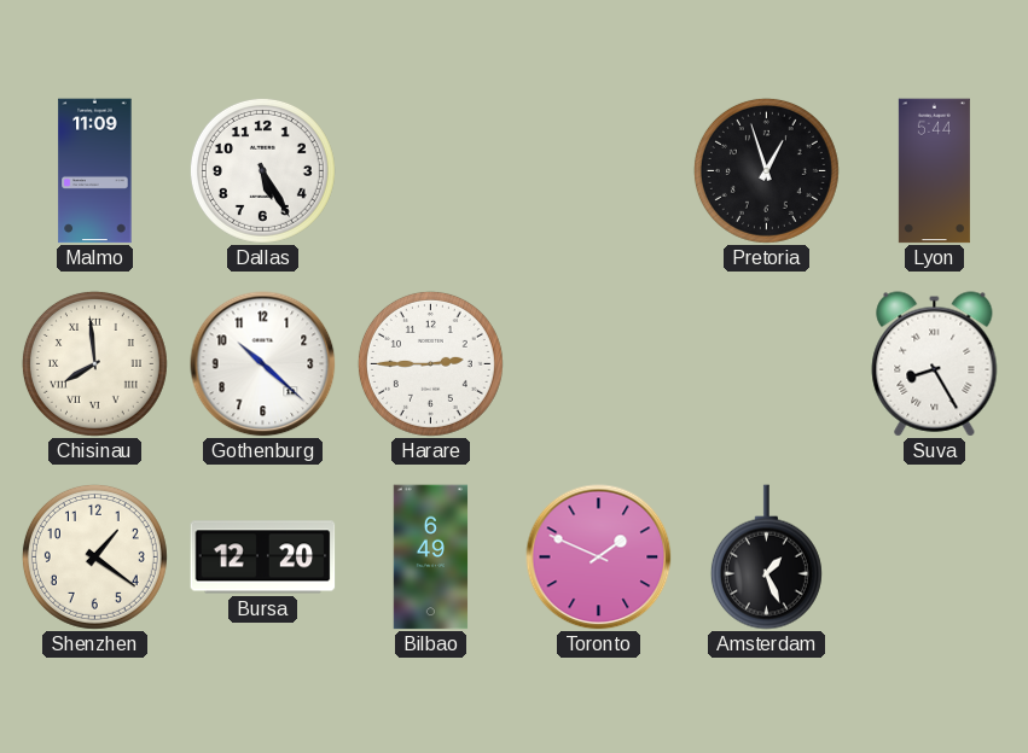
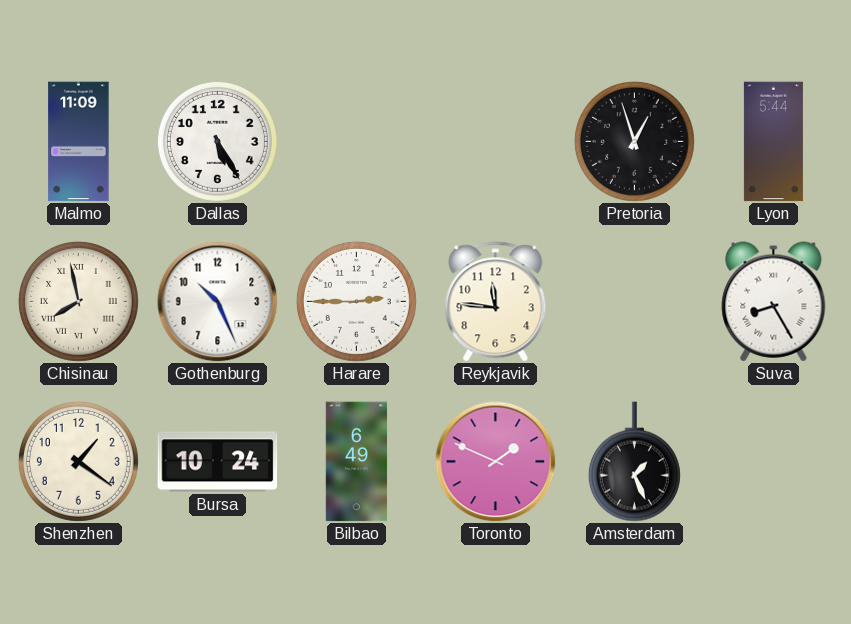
Chisinau: 7:59 -> 7:58
Gothenburg: 10:22 -> 10:26
Reykjavik: none -> 11:46
Bursa: 12:20 -> 10:24
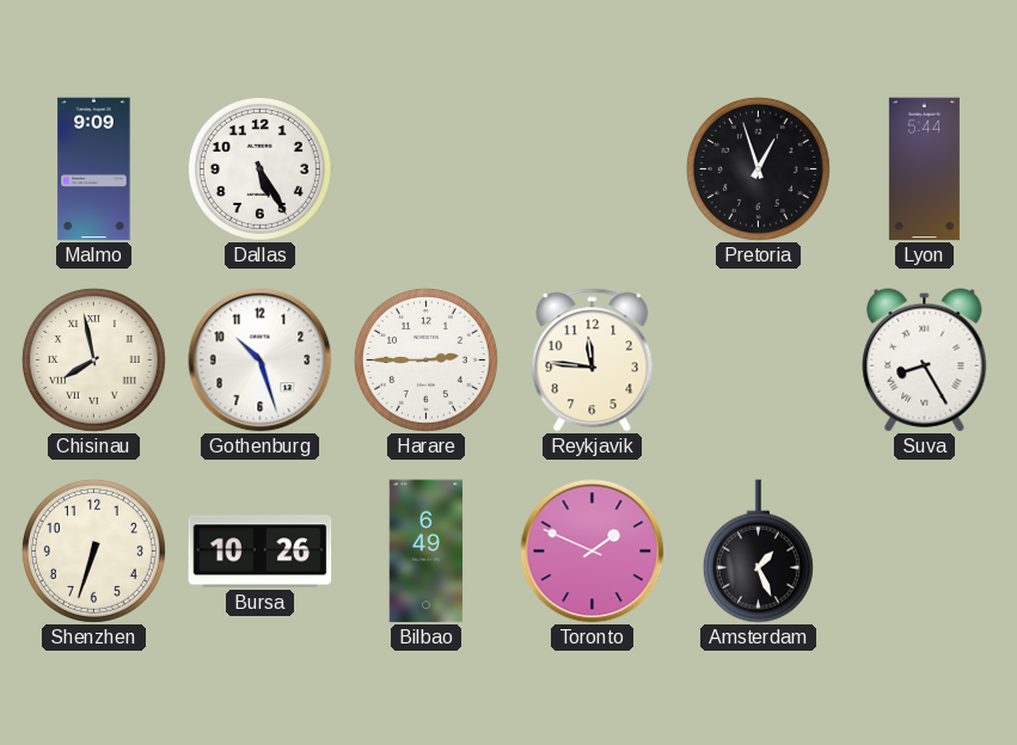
Malmo: 11:09 -> 9:09
Gothenburg: 10:26 -> 10:27
Shenzhen: 1:21 -> 6:33
Bursa: 10:24 -> 10:26
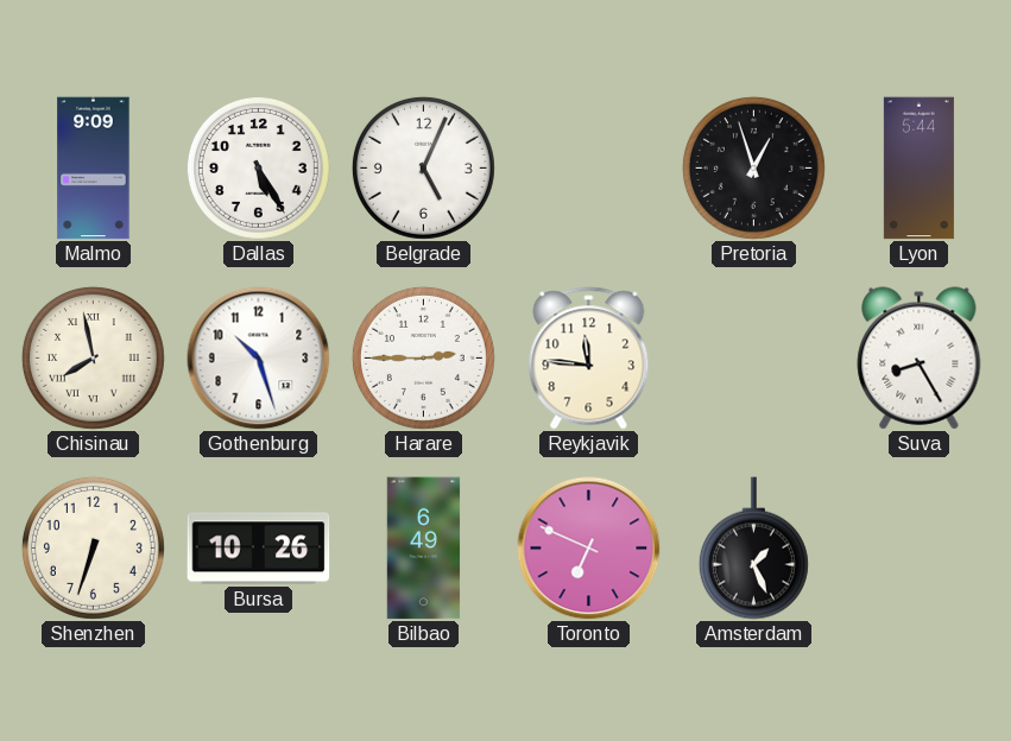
Belgrade: none -> 5:04
Toronto: 1:49 -> 6:49
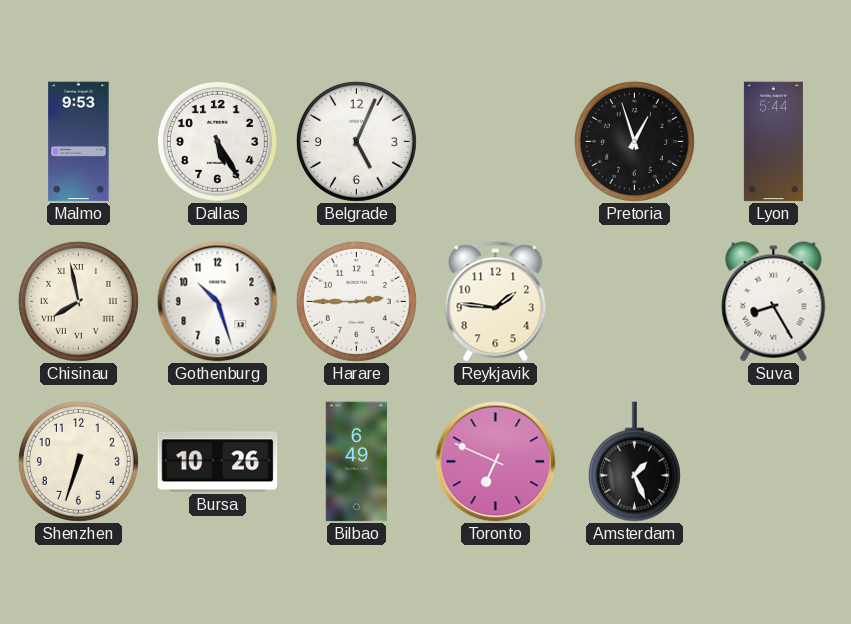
Malmo: 9:09 -> 9:53
Reykjavik: 11:46 -> 1:46
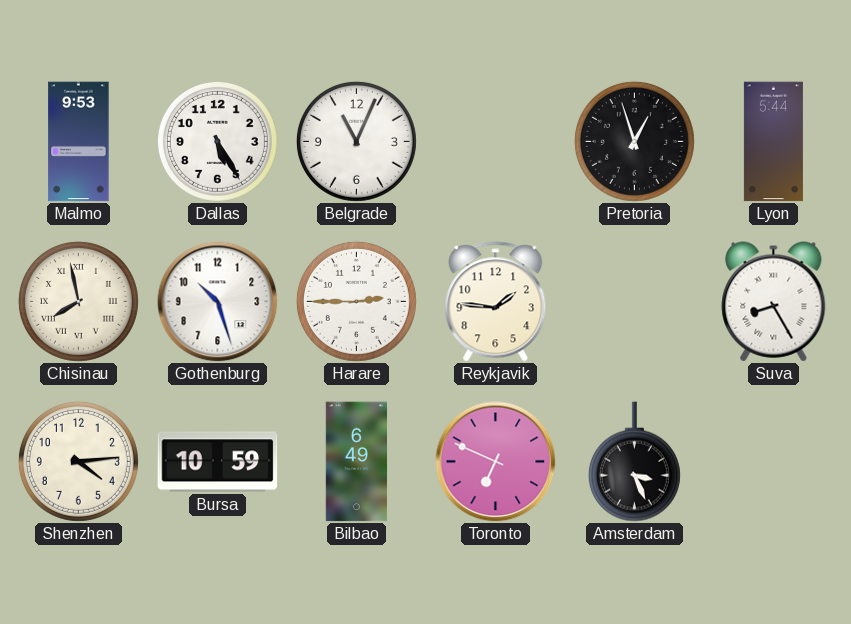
Belgrade: 5:04 -> 11:04
Shenzhen: 6:33 -> 4:14
Bursa: 10:26 -> 10:59
Amsterdam: 1:26 -> 3:26
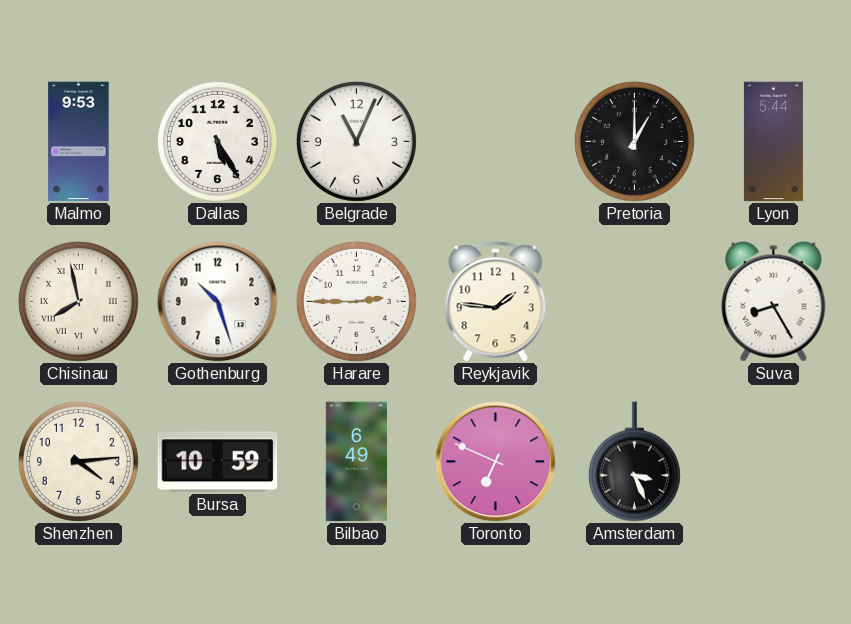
Pretoria: 12:57 -> 1:00
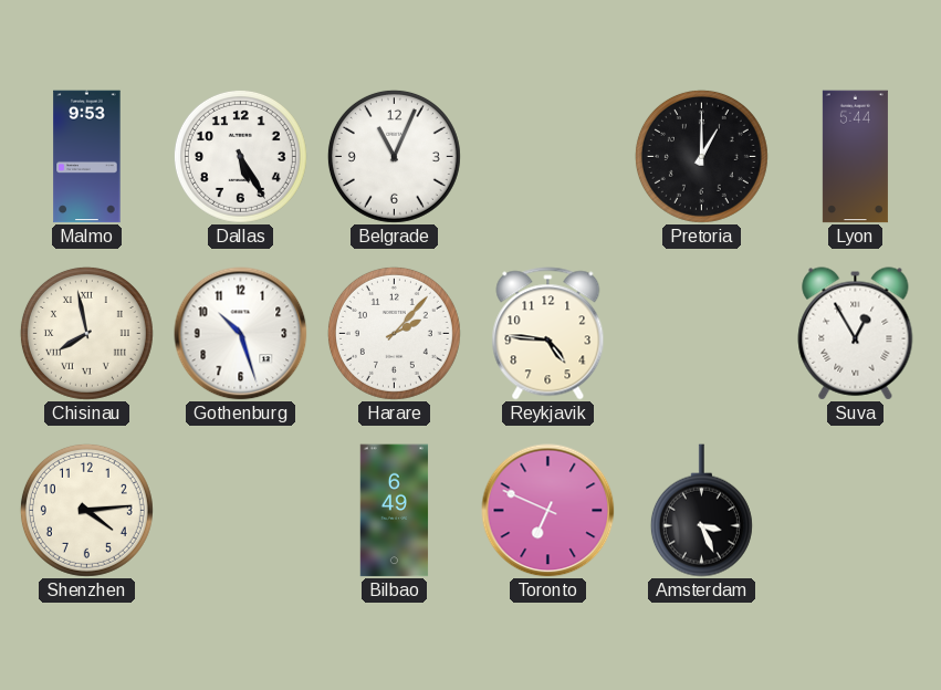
Harare: 2:45 -> 2:07
Reykjavik: 1:46 -> 4:46
Suva: 8:25 -> 12:55
Bursa: 10:59 -> none
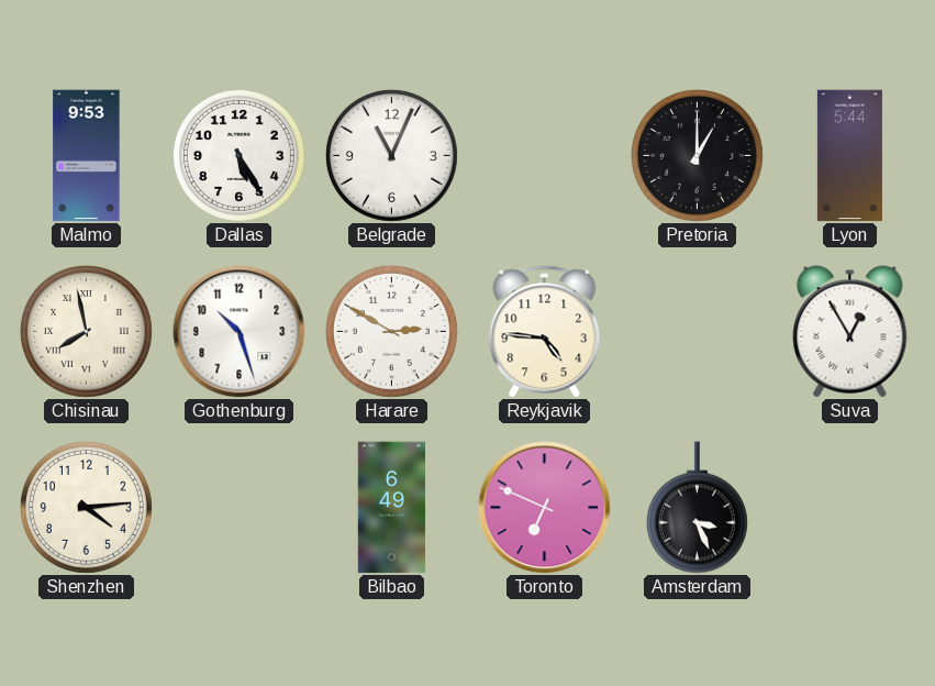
Harare: 2:07 -> 2:50
